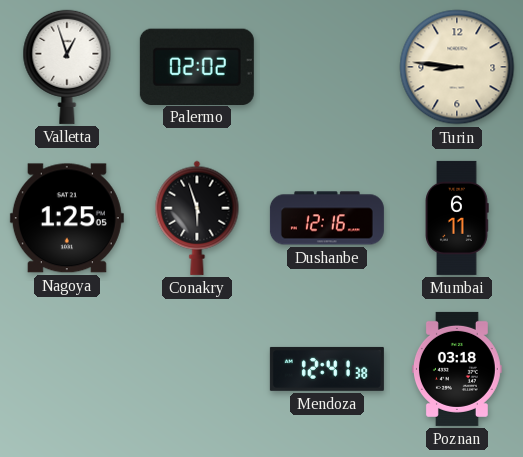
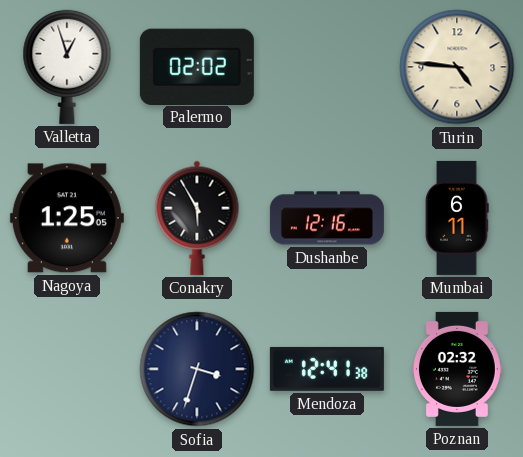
Turin: 8:46 -> 4:46
Conakry: 5:57 -> 5:55
Sofia: none -> 3:33
Poznan: 03:18 -> 02:32
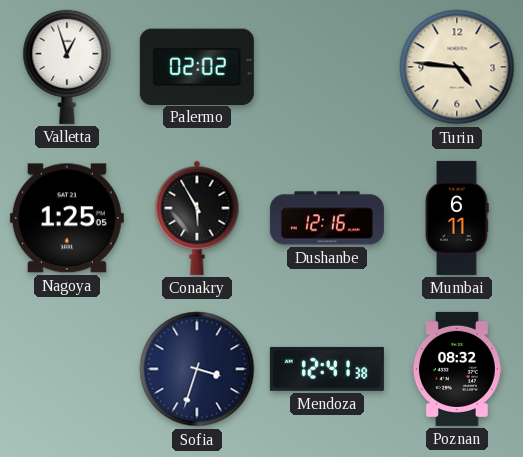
Poznan: 02:32 -> 08:32
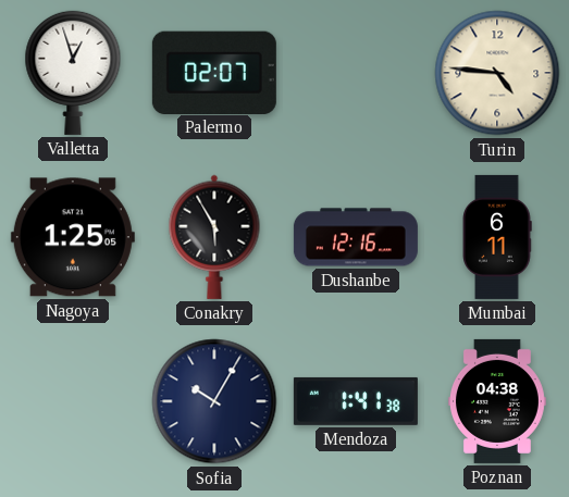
Palermo: 02:02 -> 02:07
Sofia: 3:33 -> 10:05
Mendoza: 12:41 -> 1:41
Poznan: 08:32 -> 04:38
